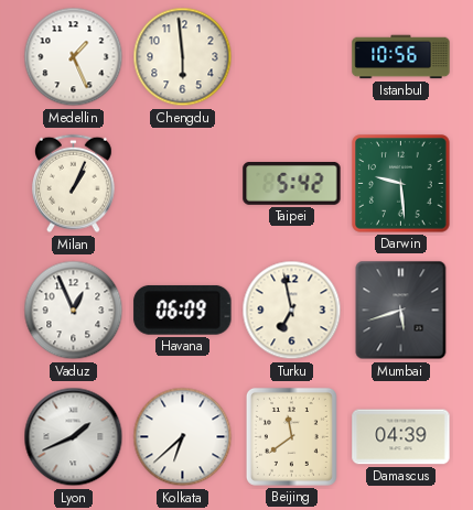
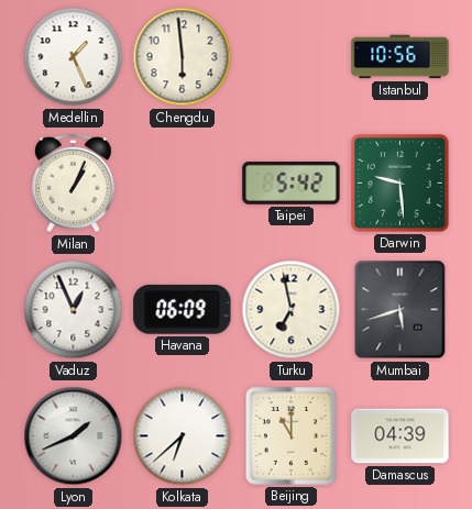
Beijing: 11:39 -> 11:00
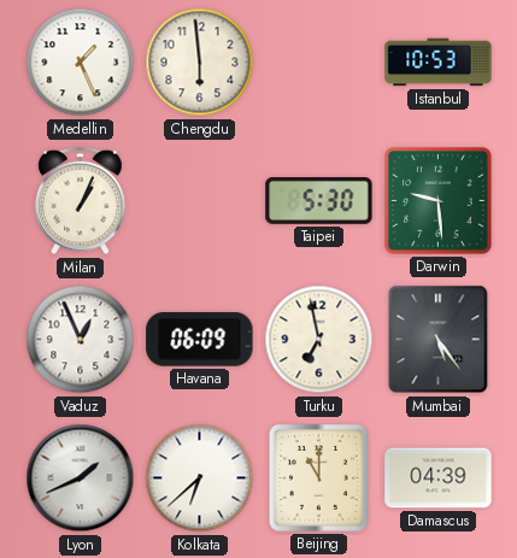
Istanbul: 10:56 -> 10:53
Taipei: 5:42 -> 5:30
Mumbai: 5:42 -> 5:24
